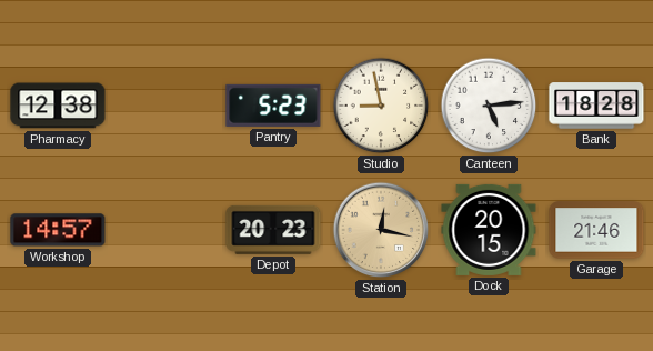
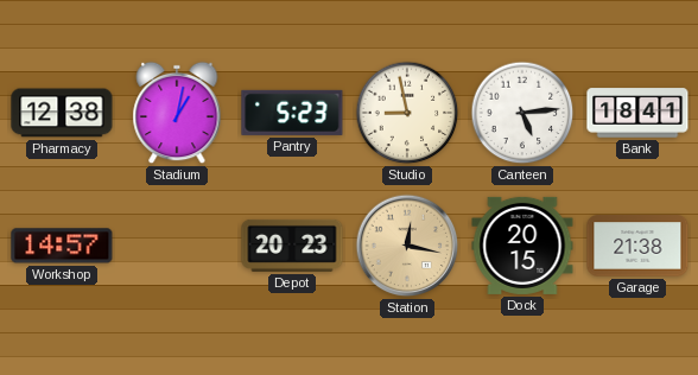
Stadium: none -> 1:02
Bank: 18:28 -> 18:41
Garage: 21:46 -> 21:38
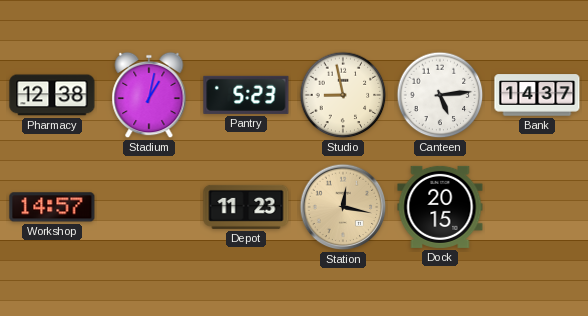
Bank: 18:41 -> 14:37
Depot: 20:23 -> 11:23
Garage: 21:38 -> none
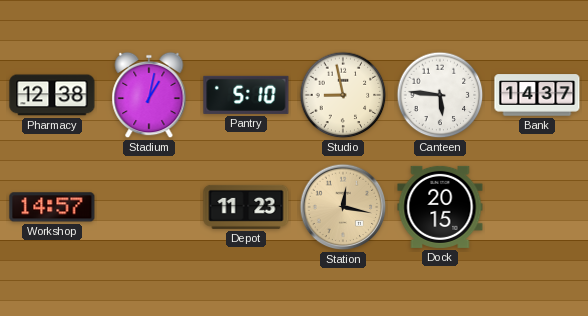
Pantry: 5:23 -> 5:10
Canteen: 5:14 -> 5:46
